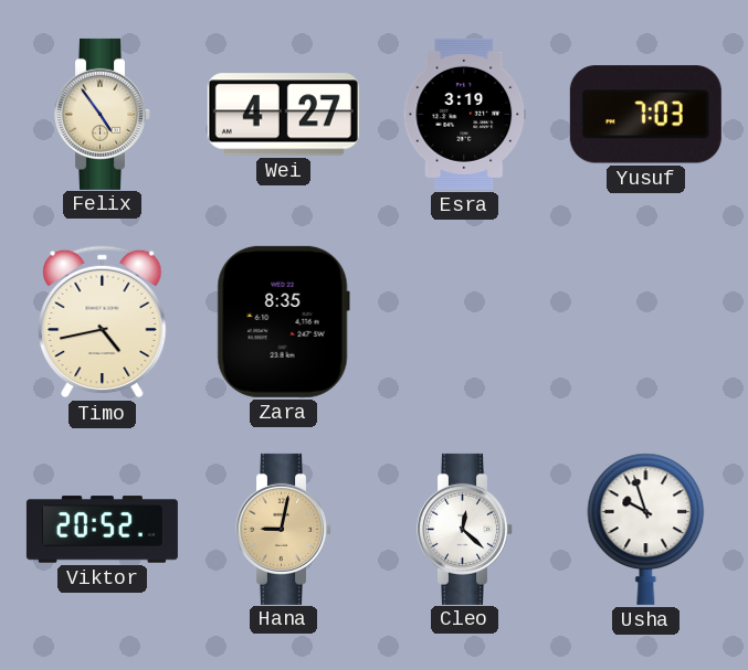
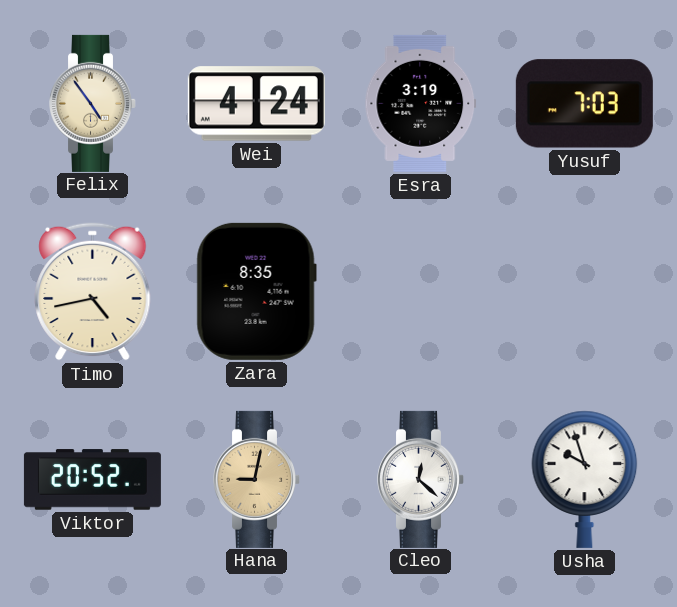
Wei: 4:27 -> 4:24
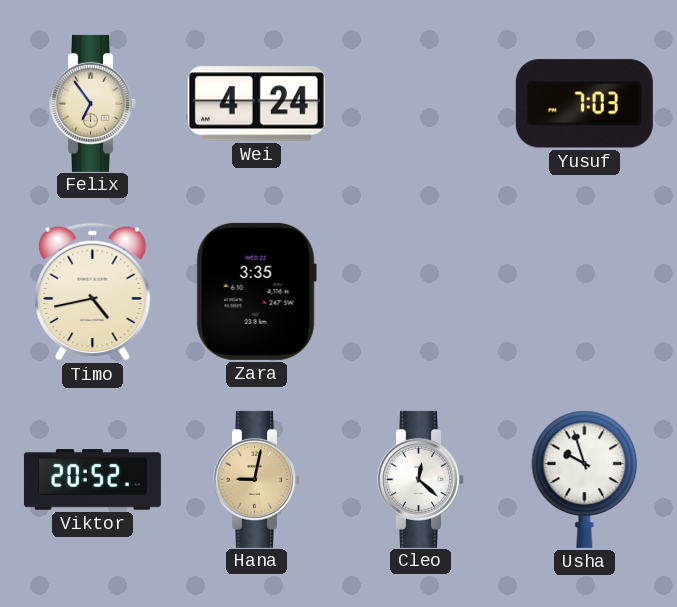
Felix: 4:54 -> 6:54
Esra: 3:19 -> none
Zara: 8:35 -> 3:35
